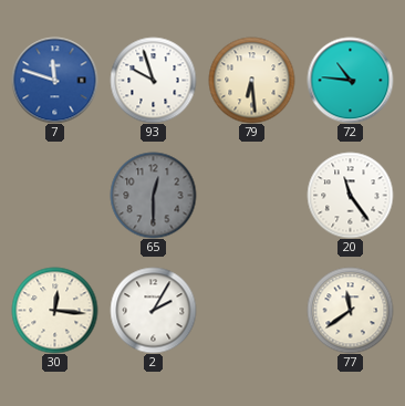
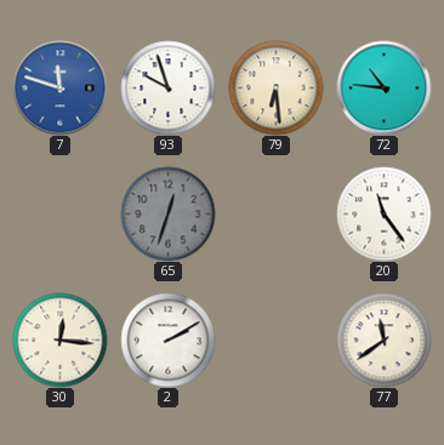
65: 12:30 -> 12:33
2: 2:05 -> 2:10
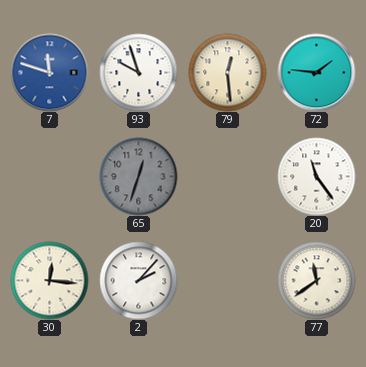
79: 6:29 -> 12:29
72: 10:46 -> 1:46
2: 2:10 -> 2:07
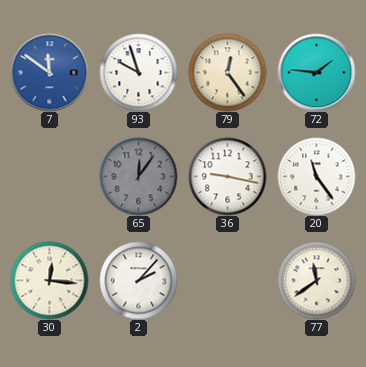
7: 11:48 -> 11:51
79: 12:29 -> 12:24
65: 12:33 -> 12:06
36: none -> 9:17
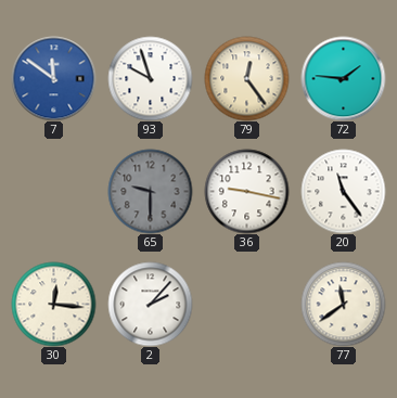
65: 12:06 -> 9:30
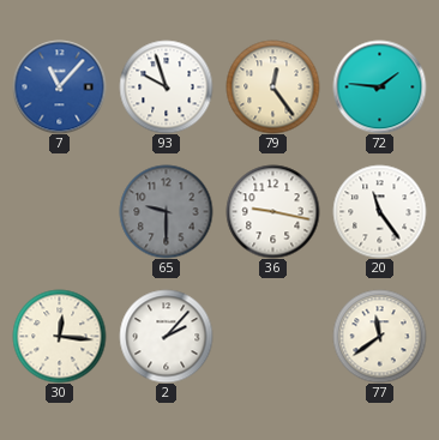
7: 11:51 -> 11:07
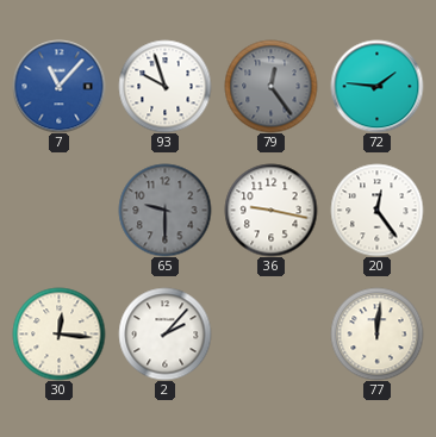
79 dial: cream -> grey
20: 11:24 -> 12:24
77: 11:39 -> 12:01
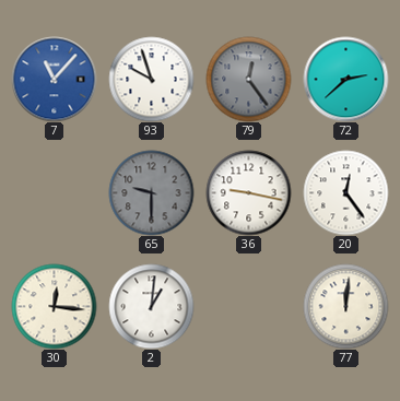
72: 1:46 -> 2:38
2: 2:07 -> 1:01
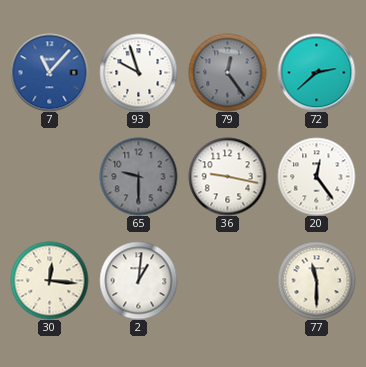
77: 12:01 -> 11:30
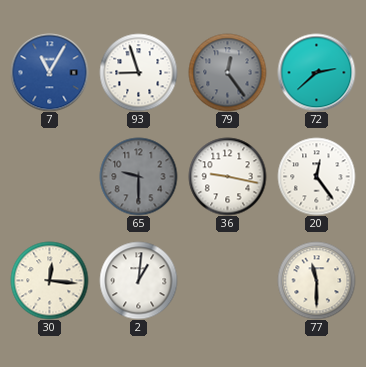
7: 11:07 -> 11:05
93: 9:57 -> 8:57
